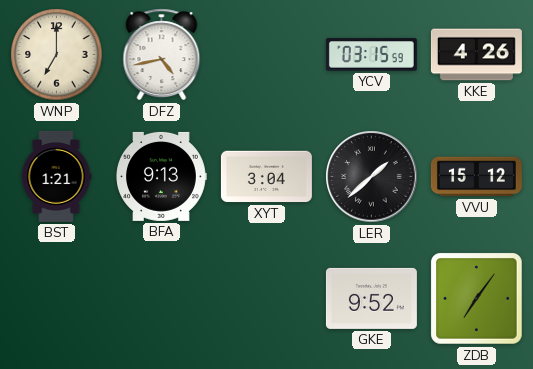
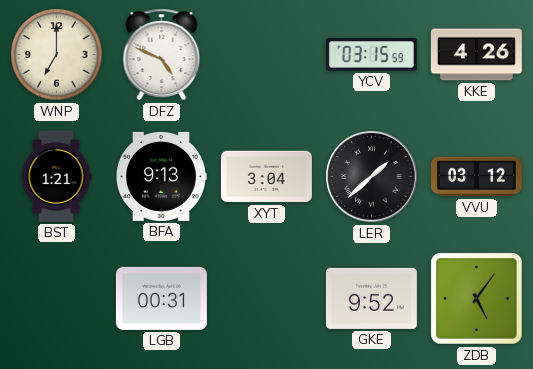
DFZ: 4:43 -> 4:49
VVU: 15:12 -> 03:12
LGB: none -> 00:31
ZDB: 7:06 -> 5:06
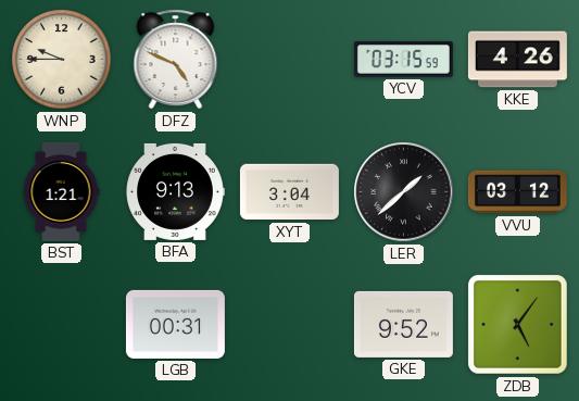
WNP: 7:00 -> 9:45
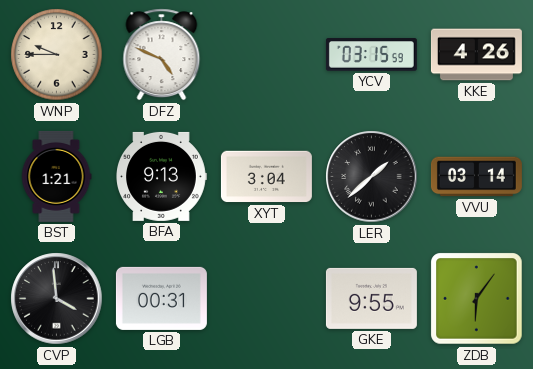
VVU: 03:12 -> 03:14
CVP: none -> 3:59
GKE: 9:52 -> 9:55
ZDB: 5:06 -> 6:06
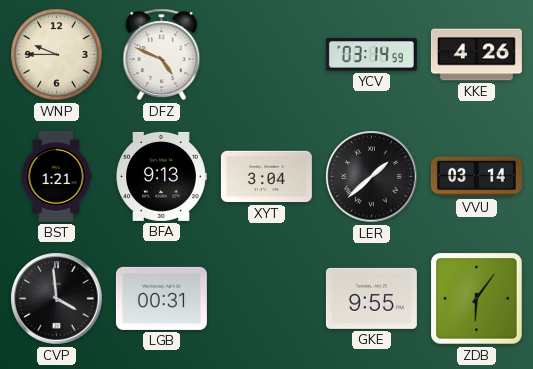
YCV: 03:15 -> 03:14
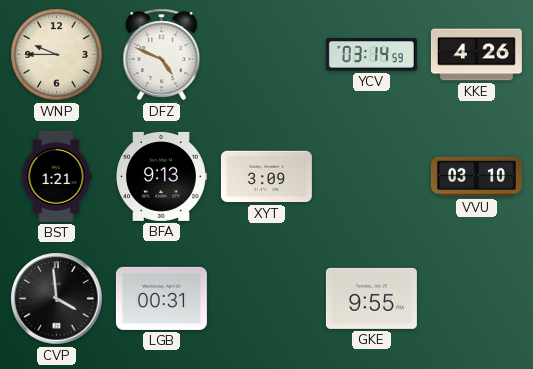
XYT: 3:04 -> 3:09
LER: 1:38 -> none
VVU: 03:14 -> 03:10
ZDB: 6:06 -> none
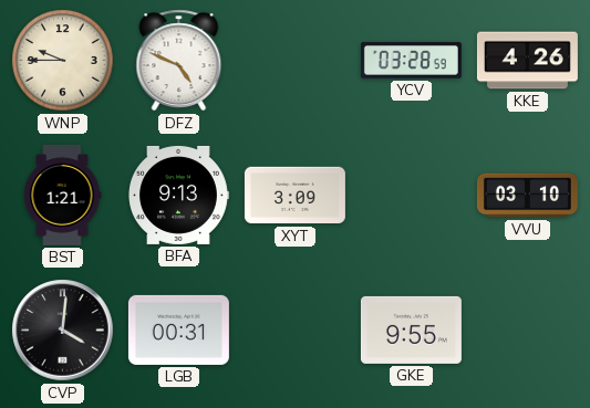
YCV: 03:14 -> 03:28
CVP: 3:59 -> 4:01
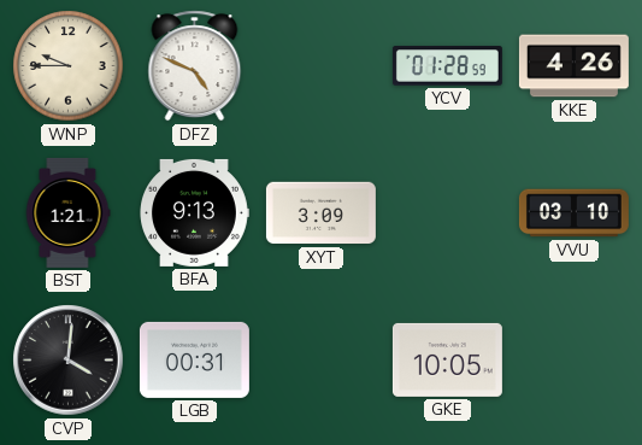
YCV: 03:28 -> 01:28
GKE: 9:55 -> 10:05
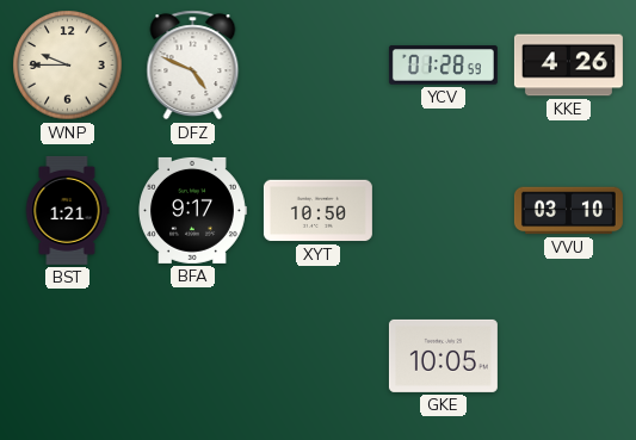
BFA: 9:13 -> 9:17
XYT: 3:09 -> 10:50
CVP: 4:01 -> none
LGB: 00:31 -> none
